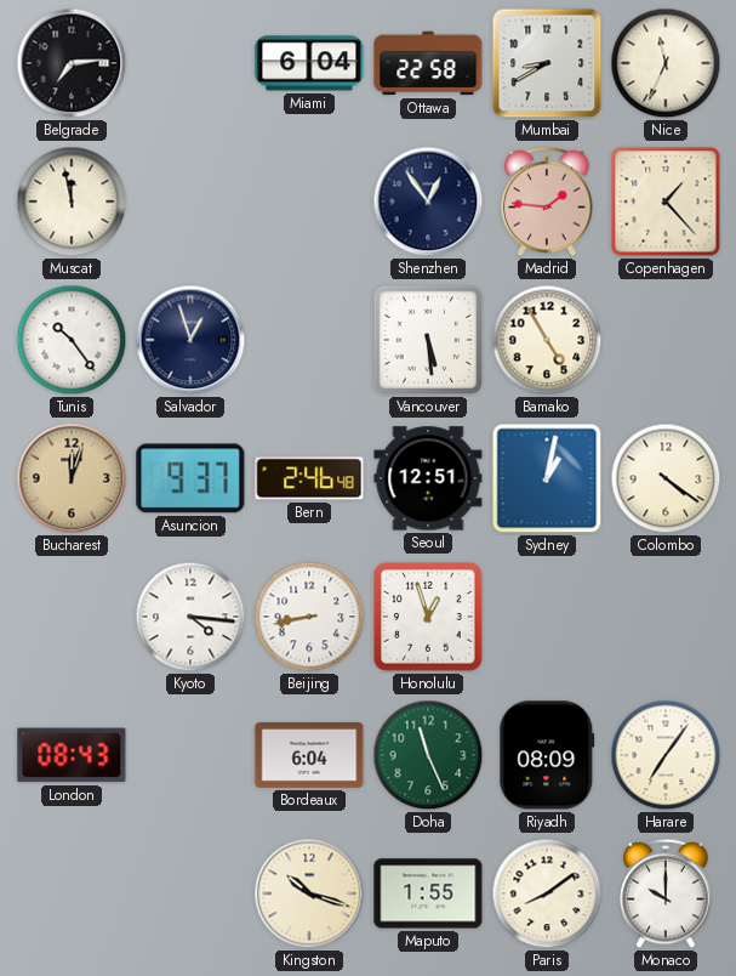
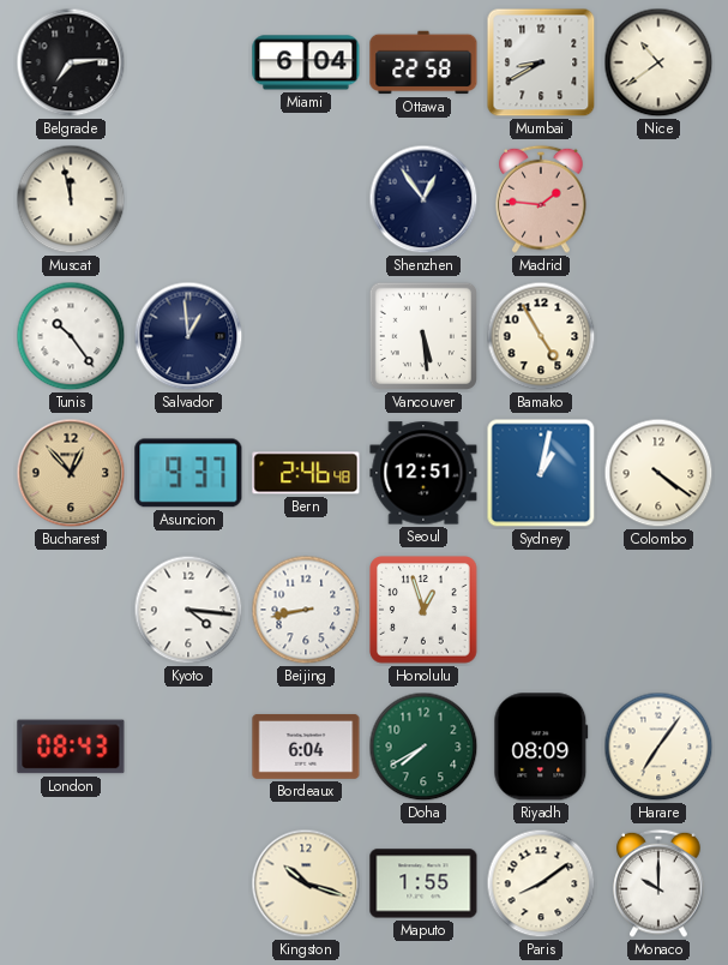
Nice: 11:34 -> 10:39
Copenhagen: 1:23 -> none
Salvador: 12:57 -> 12:59
Bucharest: 12:03 -> 12:53
Doha: 11:26 -> 7:40
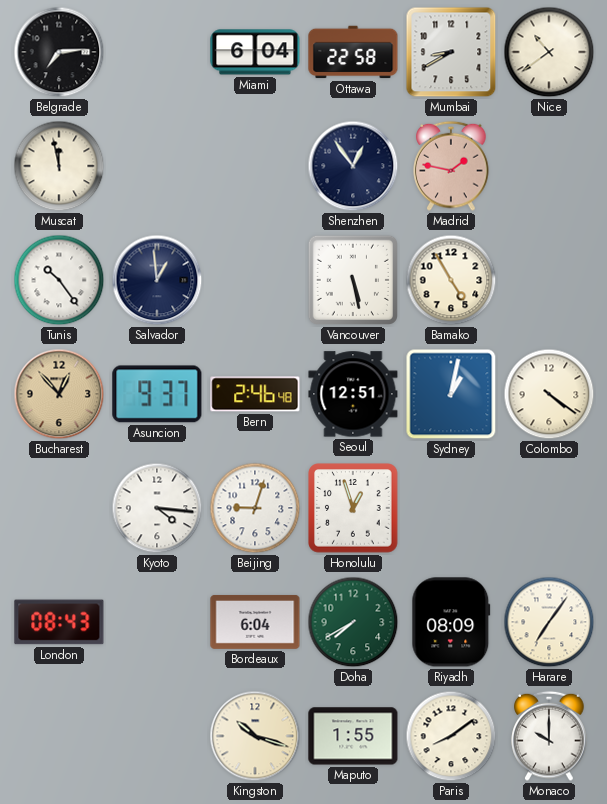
Madrid: 1:46 -> 1:47
Vancouver: 5:29 -> 5:28
Beijing: 8:43 -> 9:03
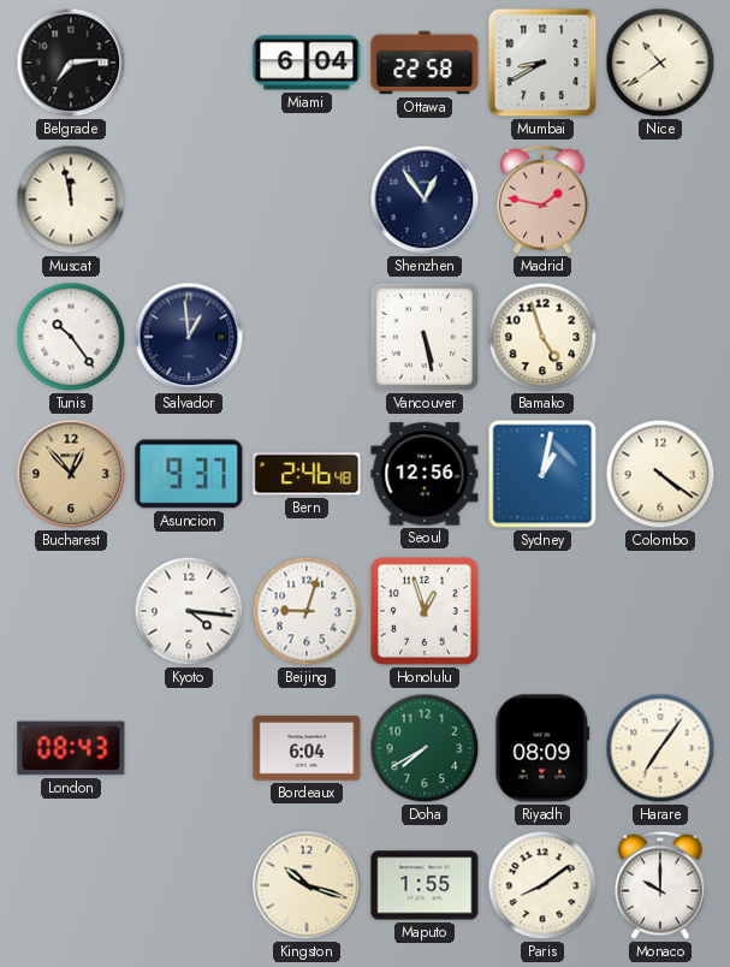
Bamako: 4:55 -> 4:57
Seoul: 12:51 -> 12:56
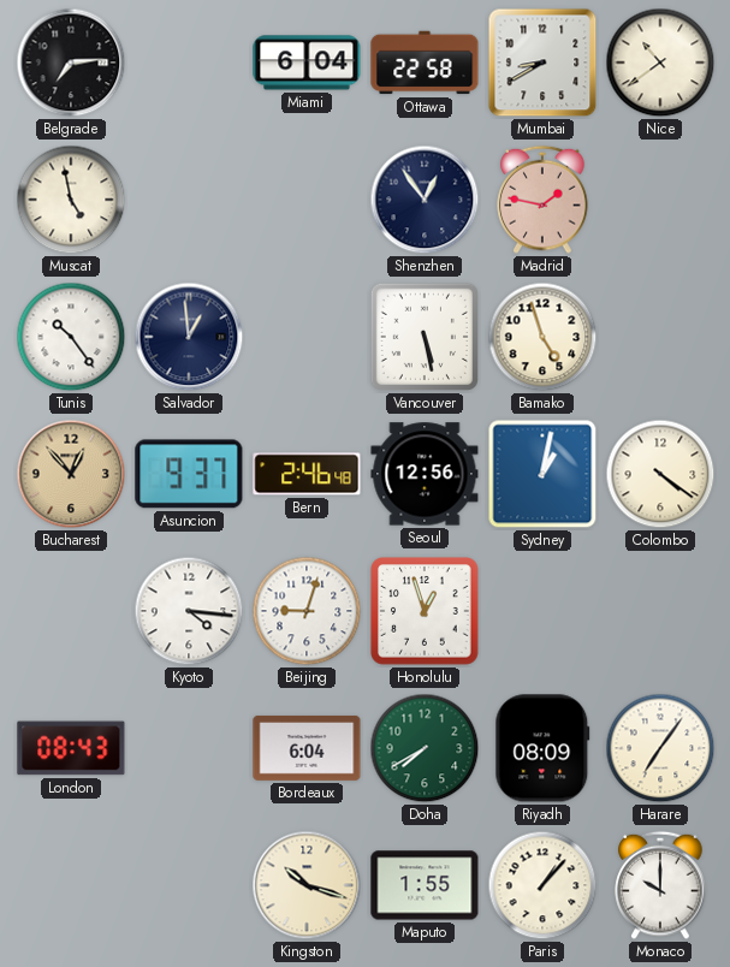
Muscat: 11:58 -> 4:58
Paris: 8:09 -> 1:07
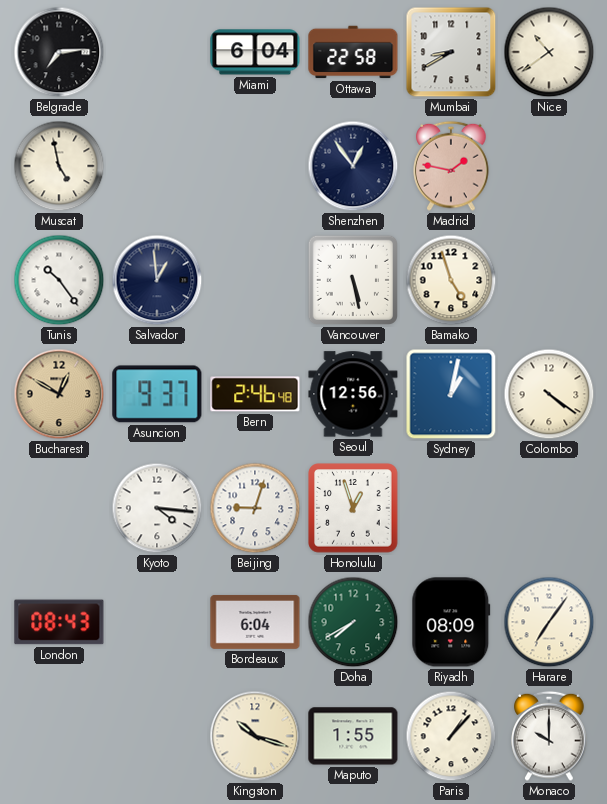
Bucharest: 12:53 -> 12:50
